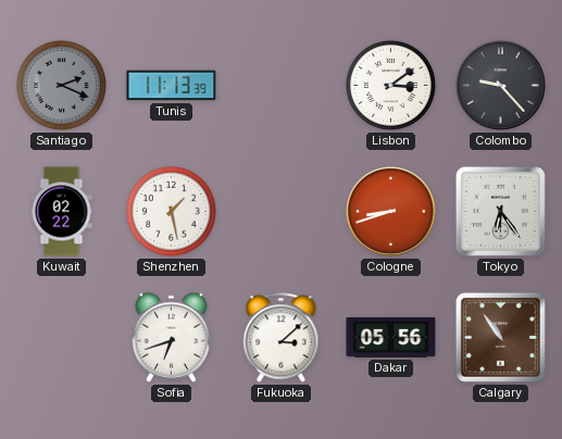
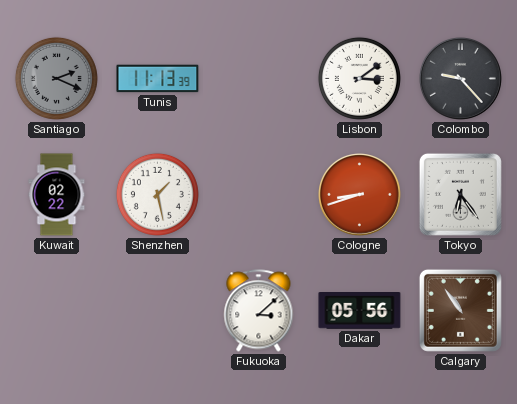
Sofia: 6:42 -> none
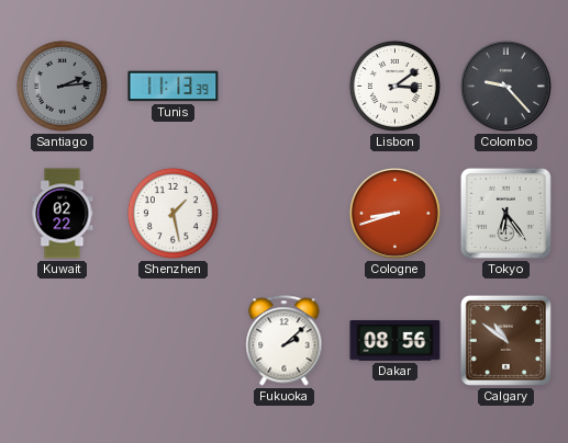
Santiago: 2:19 -> 2:14
Fukuoka: 3:08 -> 2:08
Dakar: 05:56 -> 08:56
Calgary: 10:54 -> 10:51
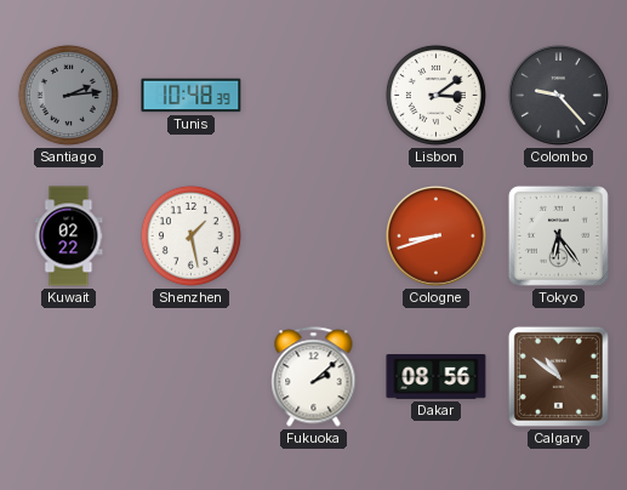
Tunis: 11:13 -> 10:48
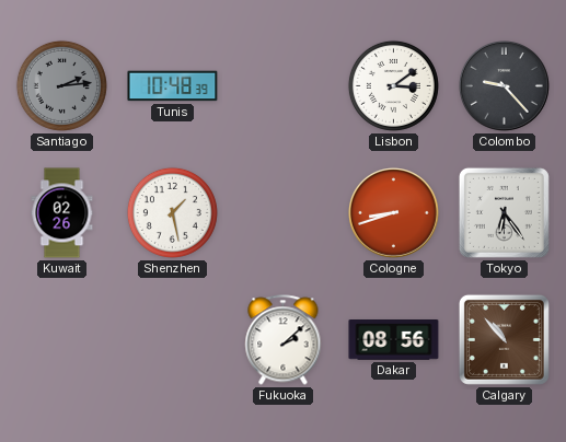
Kuwait: 02:22 -> 02:26
Calgary: 10:51 -> 10:53
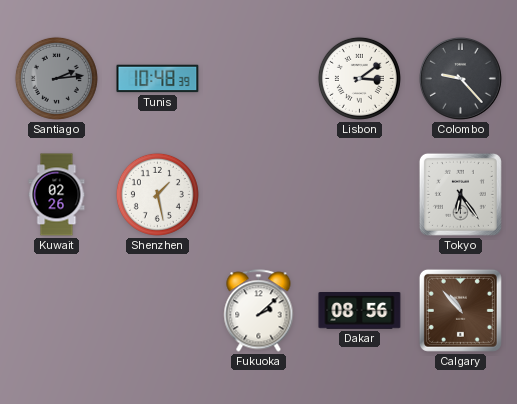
Cologne: 8:42 -> none
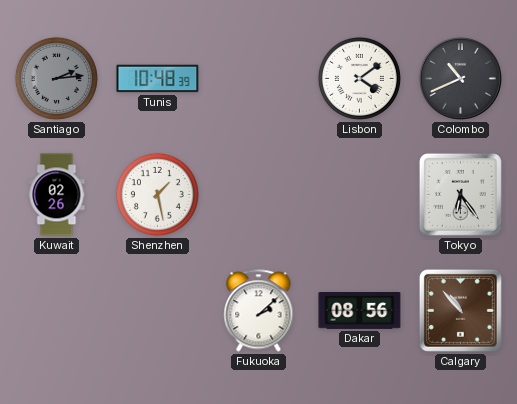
Lisbon: 3:09 -> 4:09
Colombo: 9:23 -> 10:41
